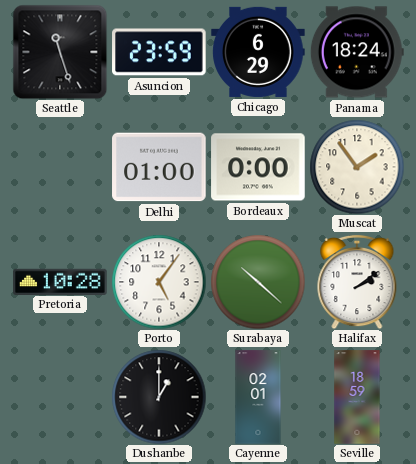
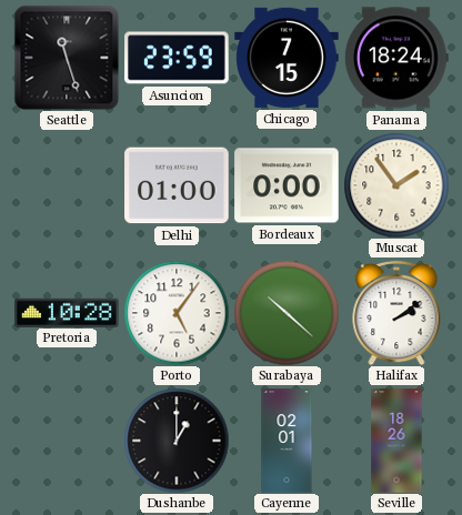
Chicago: 6:29 -> 7:15
Seville: 18:59 -> 18:26
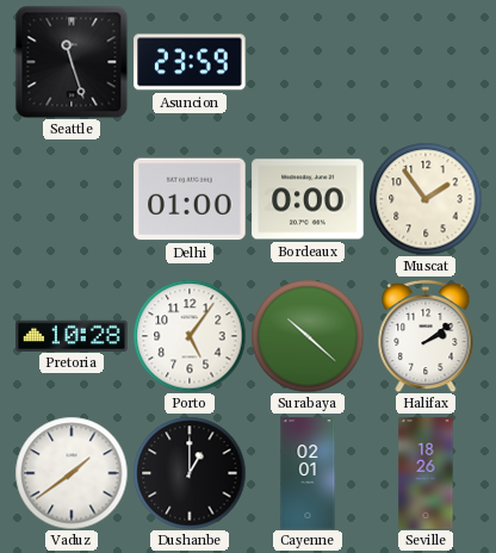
Chicago: 7:15 -> none
Panama: 18:24 -> none
Vaduz: none -> 1:39
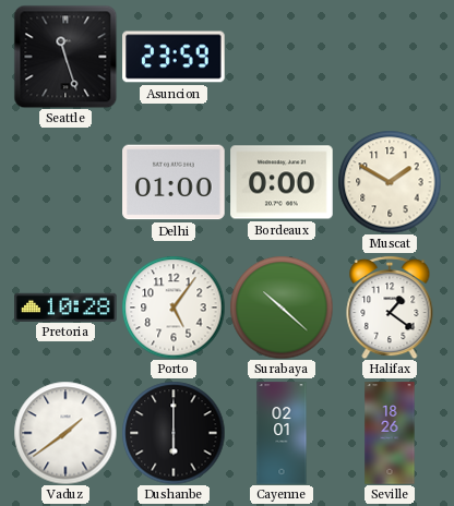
Muscat: 1:54 -> 1:50
Halifax: 2:09 -> 1:21
Dushanbe: 1:00 -> 6:00
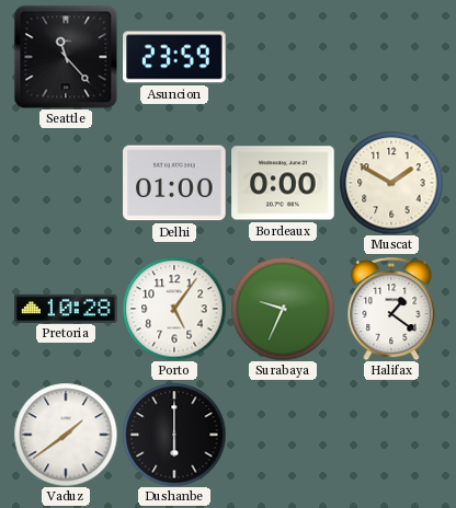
Seattle: 11:27 -> 11:23
Surabaya: 10:22 -> 9:34
Cayenne: 02:01 -> none
Seville: 18:26 -> none
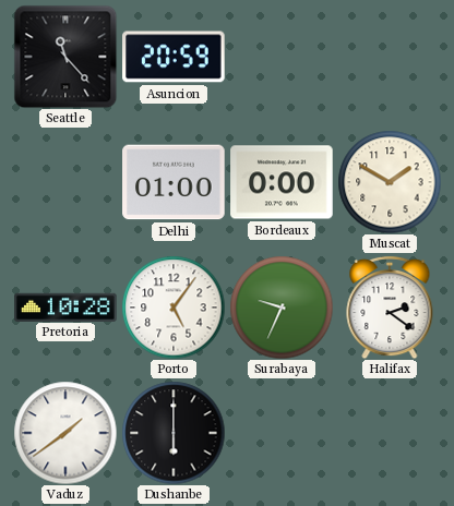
Asuncion: 23:59 -> 20:59
Halifax: 1:21 -> 2:21
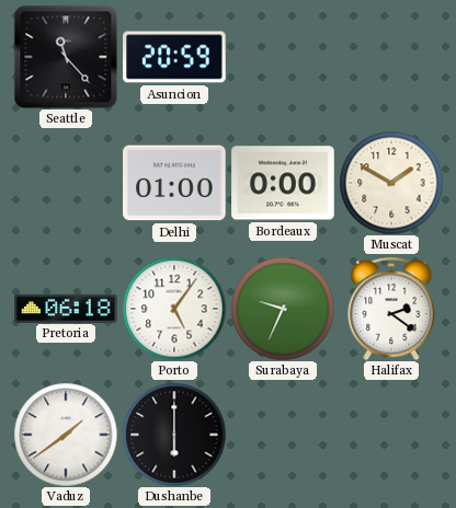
Pretoria: 10:28 -> 06:18
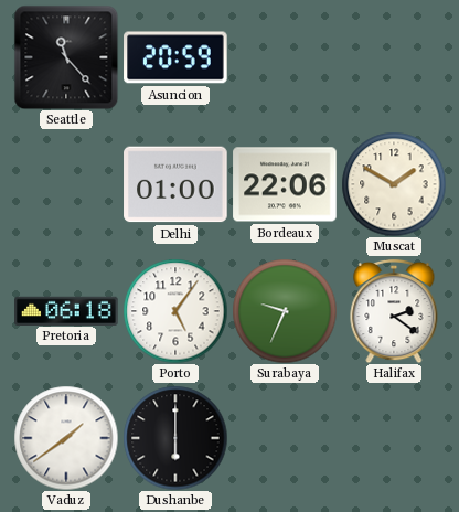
Bordeaux: 0:00 -> 22:06
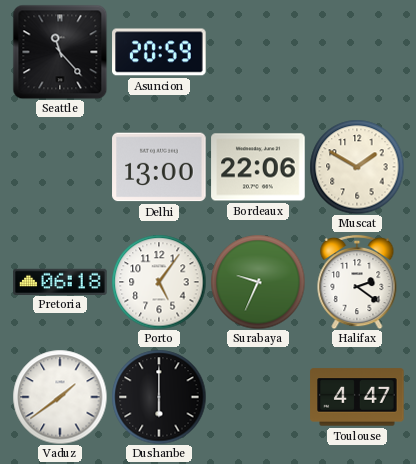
Delhi: 01:00 -> 13:00
Toulouse: none -> 4:47
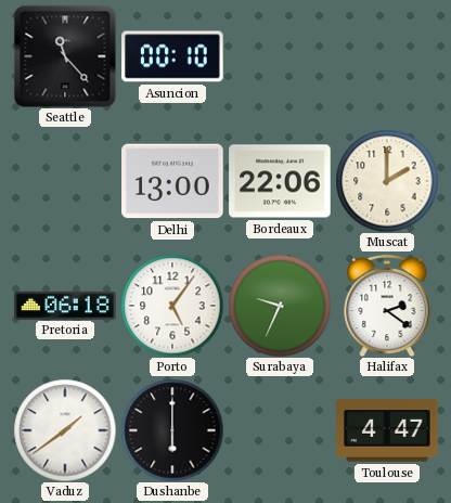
Asuncion: 20:59 -> 00:10
Muscat: 1:50 -> 2:00
